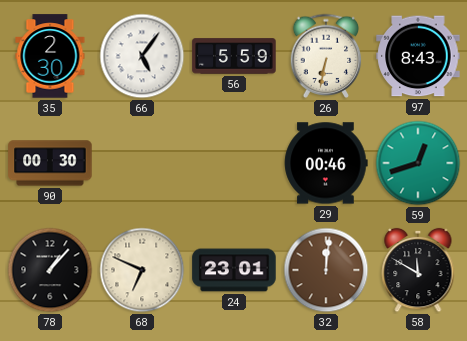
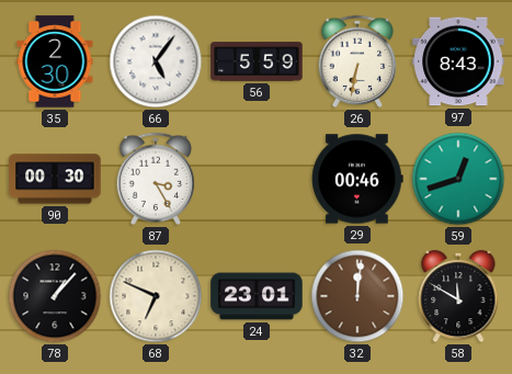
87: none -> 3:25
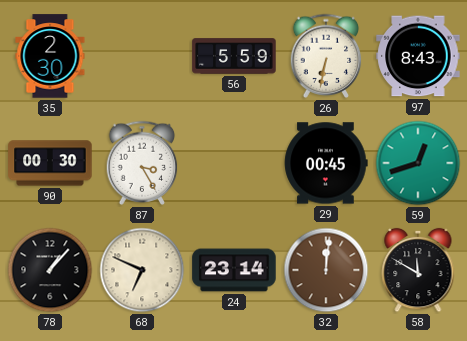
66: 5:06 -> none
29: 00:46 -> 00:45
24: 23:01 -> 23:14
